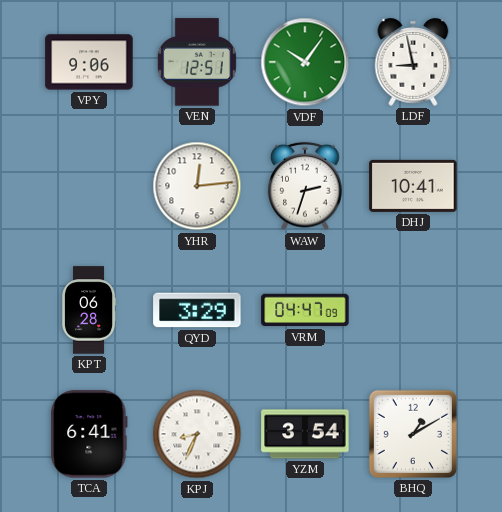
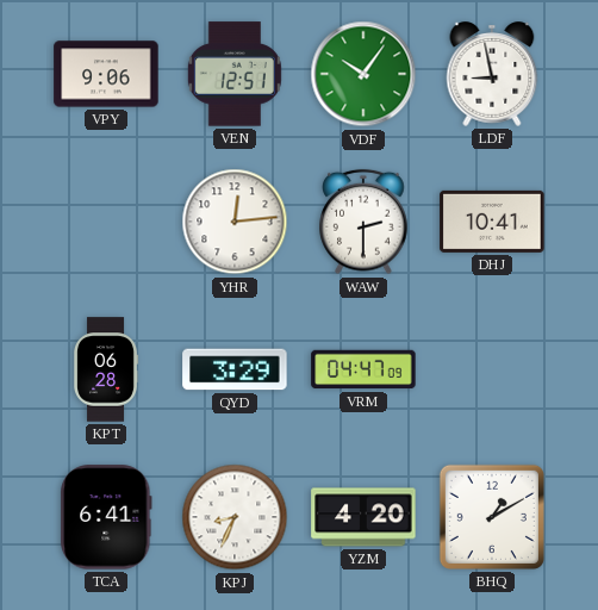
WAW: 2:33 -> 2:30
YZM: 3:54 -> 4:20
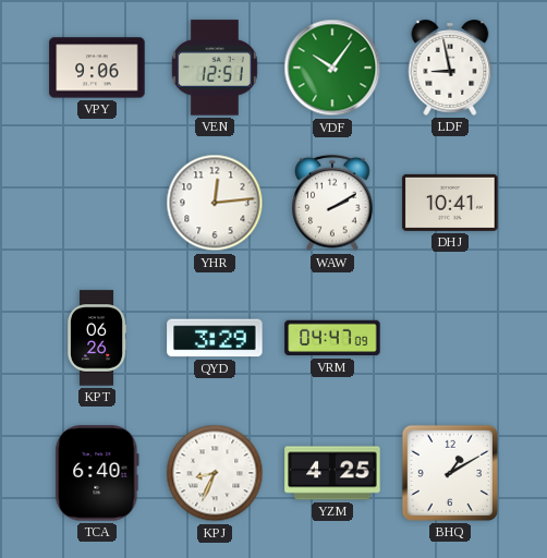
WAW: 2:30 -> 2:10
KPT: 06:28 -> 06:26
TCA: 6:41 -> 6:40
YZM: 4:20 -> 4:25
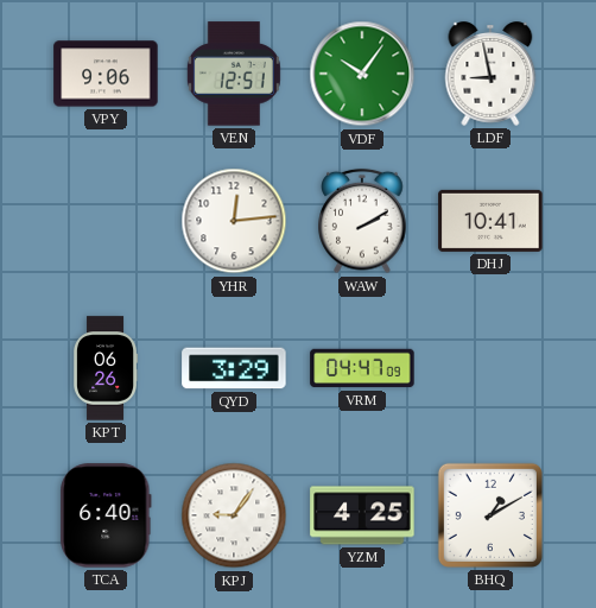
KPJ: 8:34 -> 9:06
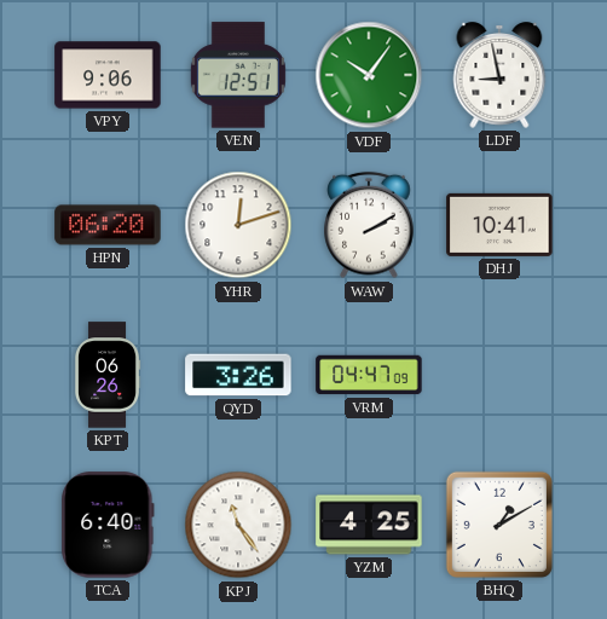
HPN: none -> 06:20
YHR: 12:14 -> 12:12
QYD: 3:29 -> 3:26
KPJ: 9:06 -> 11:24
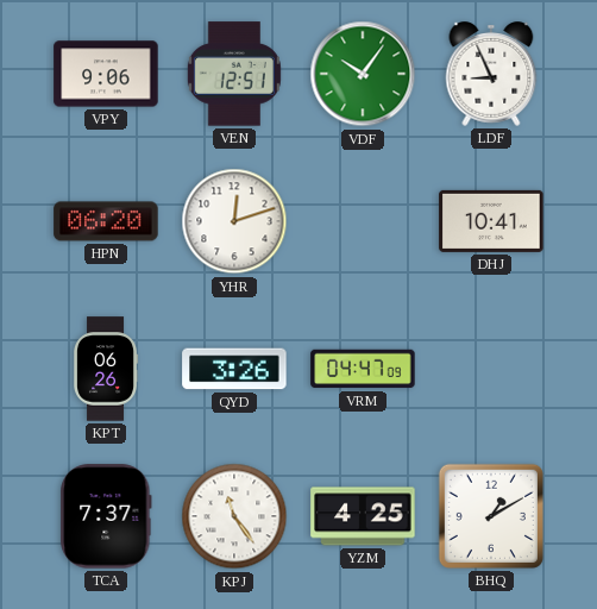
LDF: 8:58 -> 8:56
WAW: 2:10 -> none
TCA: 6:40 -> 7:37
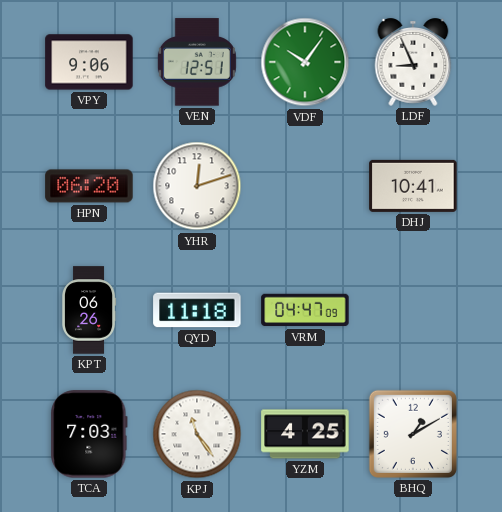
QYD: 3:26 -> 11:18
TCA: 7:37 -> 7:03
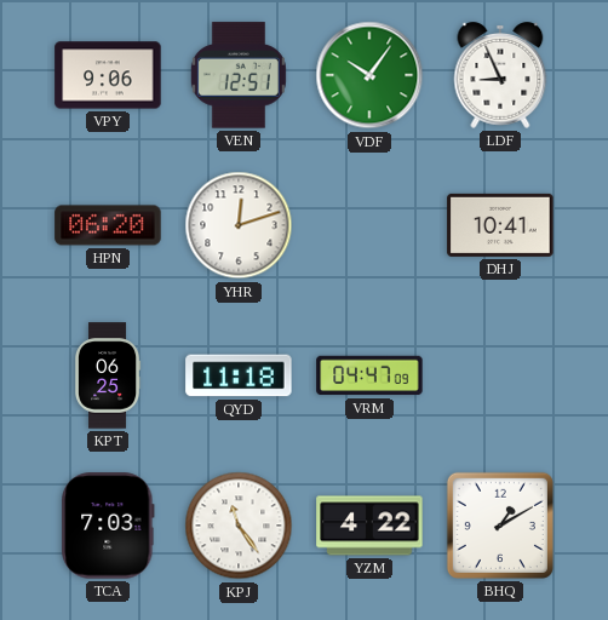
KPT: 06:26 -> 06:25
YZM: 4:25 -> 4:22
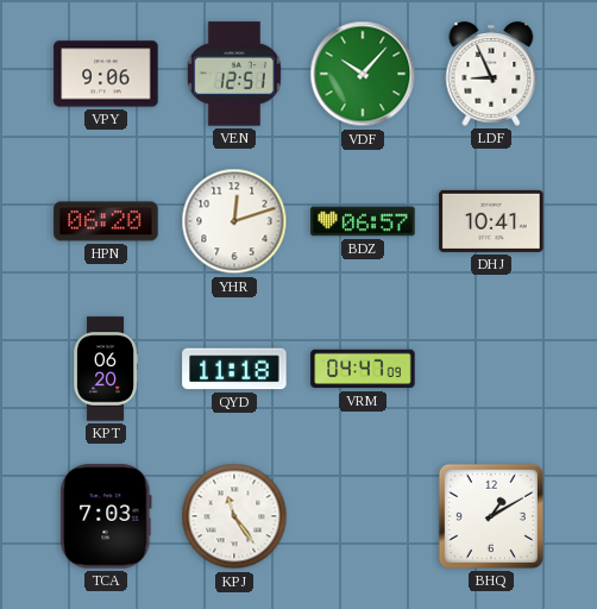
VDF: 10:06 -> 10:07
BDZ: none -> 06:57
KPT: 06:25 -> 06:20
YZM: 4:22 -> none
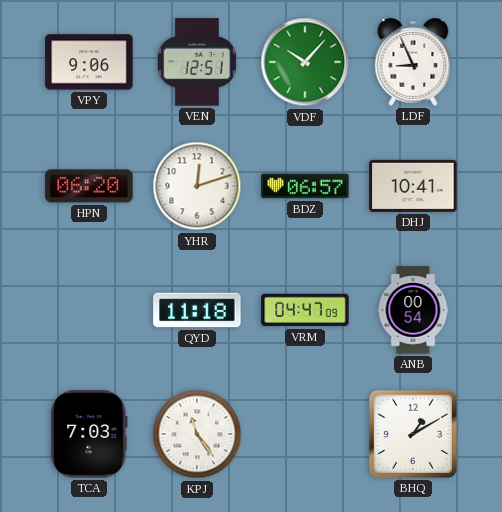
KPT: 06:20 -> none
ANB: none -> 00:54
